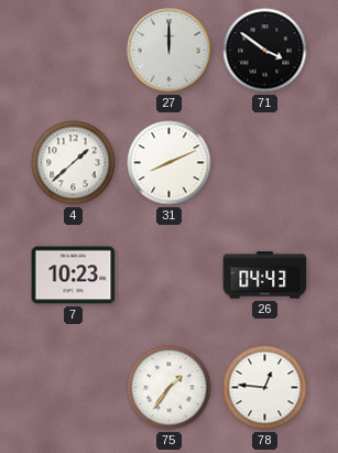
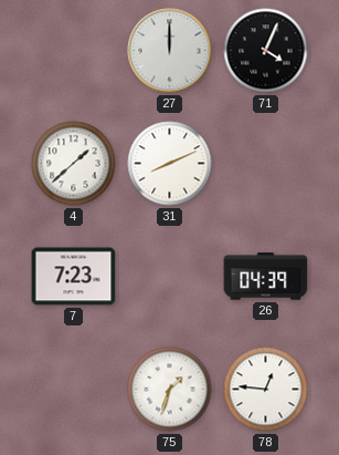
71: 3:51 -> 4:04
7: 10:23 -> 7:23
26: 04:43 -> 04:39
75: 1:36 -> 1:33
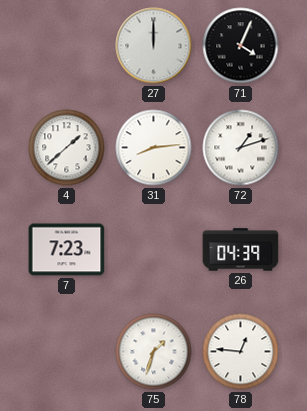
31: 8:11 -> 8:14
72: none -> 1:12
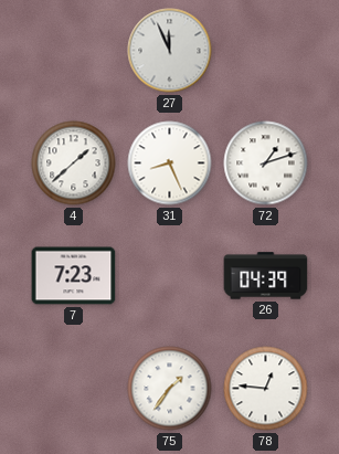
27: 12:00 -> 11:56
71: 4:04 -> none
31: 8:14 -> 8:26
75: 1:33 -> 1:36
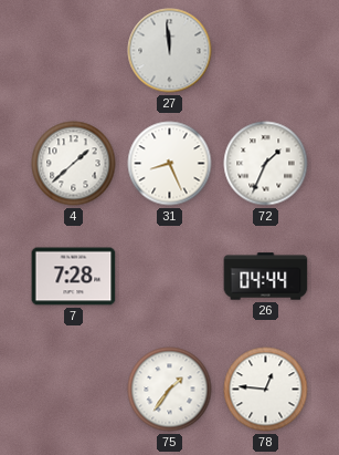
27: 11:56 -> 11:59
72: 1:12 -> 1:34
7: 7:23 -> 7:28
26: 04:39 -> 04:44
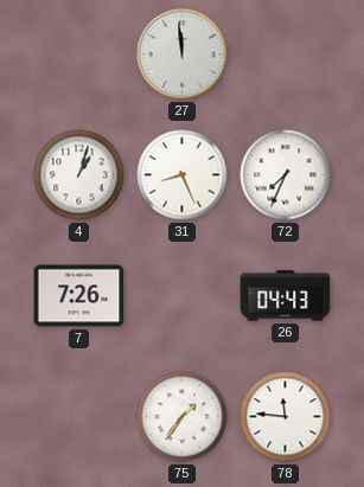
4: 1:38 -> 1:03
72: 1:34 -> 7:34
7: 7:28 -> 7:26
26: 04:44 -> 04:43
78: 12:46 -> 11:46
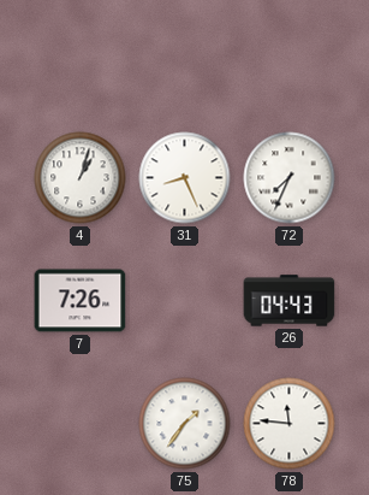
27: 11:59 -> none
